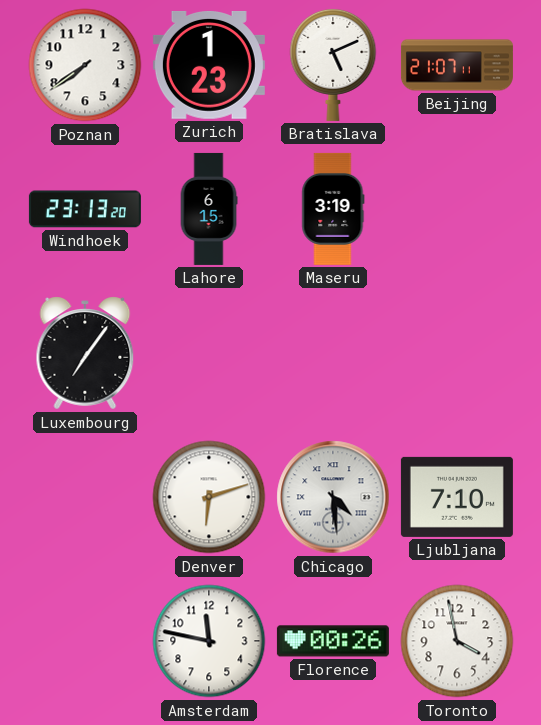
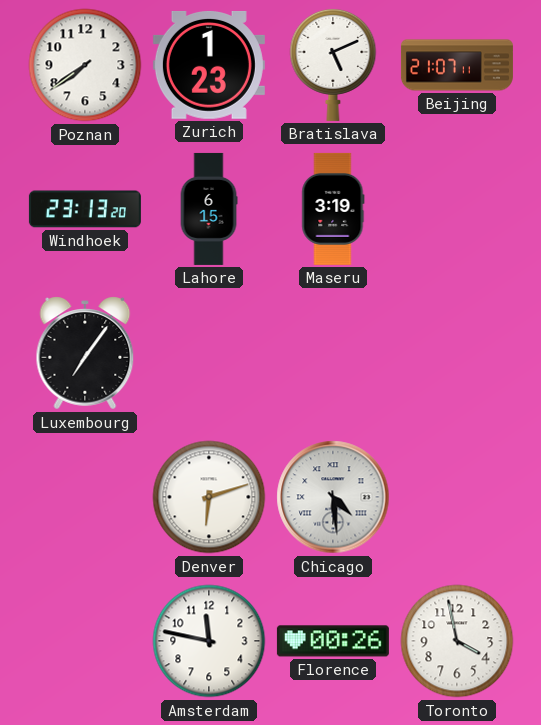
Ljubljana: 7:10 -> none
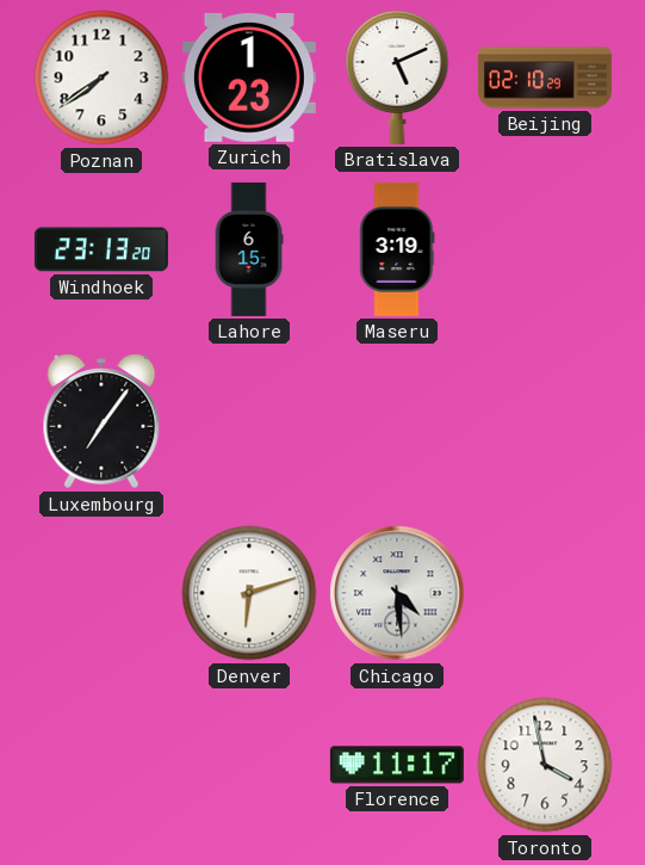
Beijing: 21:07 -> 02:10
Amsterdam: 11:47 -> none
Florence: 00:26 -> 11:17
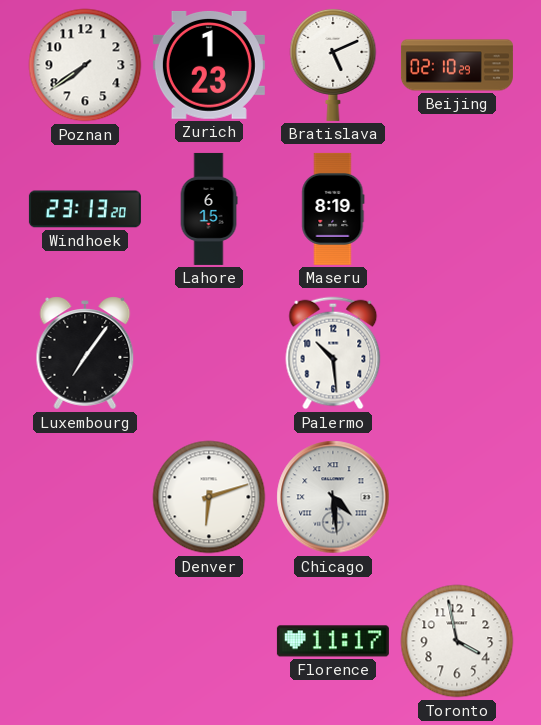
Maseru: 3:19 -> 8:19
Palermo: none -> 10:29
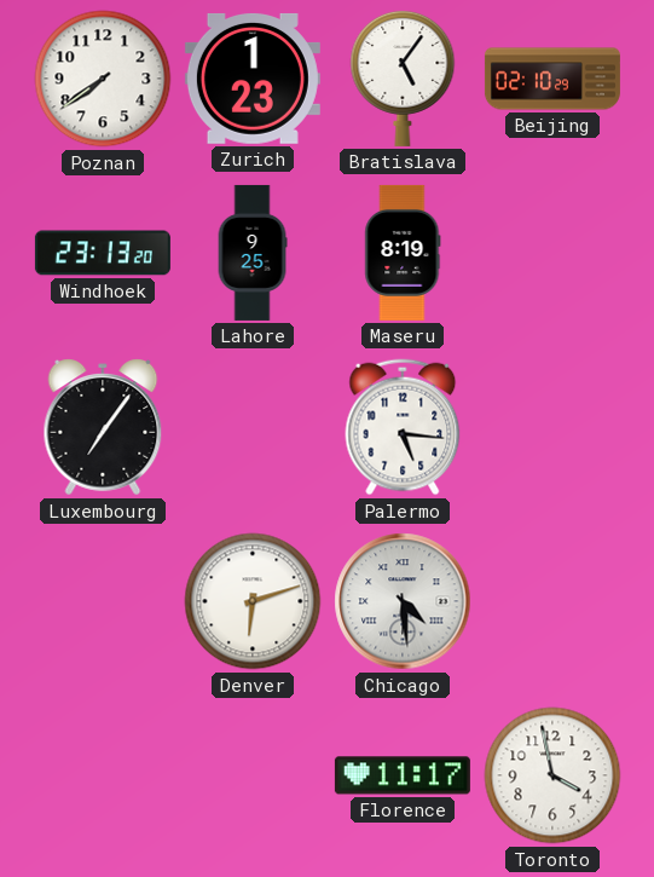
Bratislava: 5:11 -> 5:06
Lahore: 6:15 -> 9:25
Palermo: 10:29 -> 5:16
